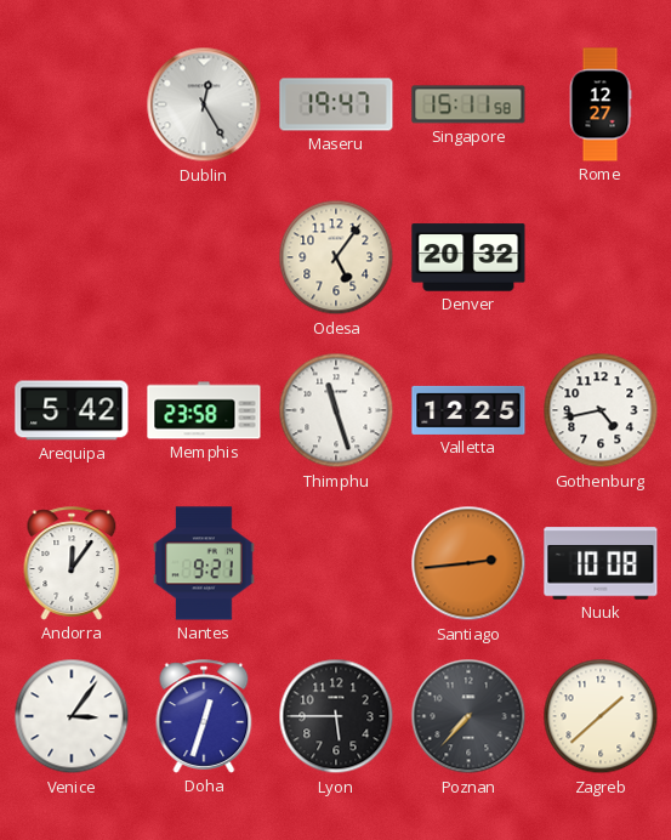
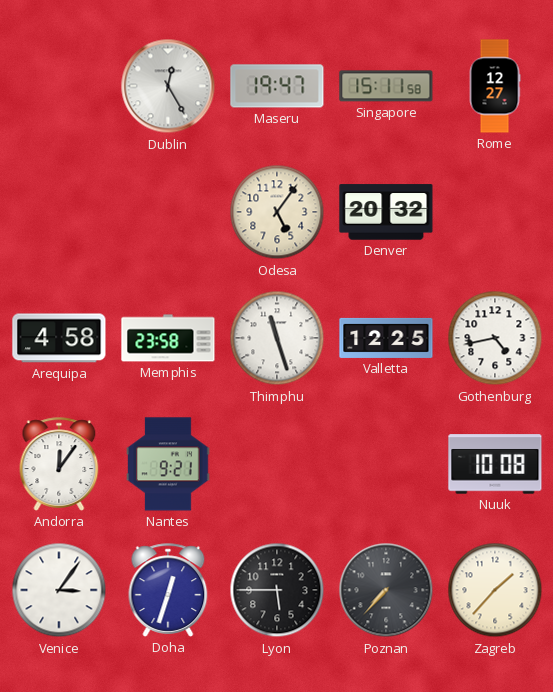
Arequipa: 5:42 -> 4:58
Santiago: 2:44 -> none
Zagreb: 1:38 -> 1:37
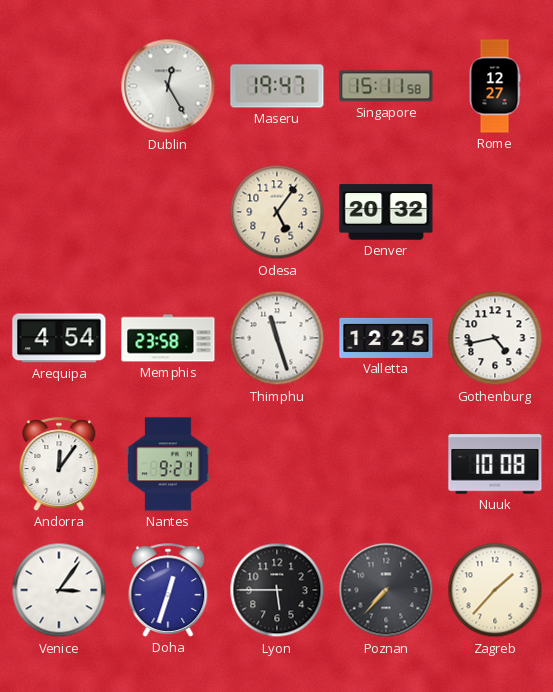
Arequipa: 4:58 -> 4:54
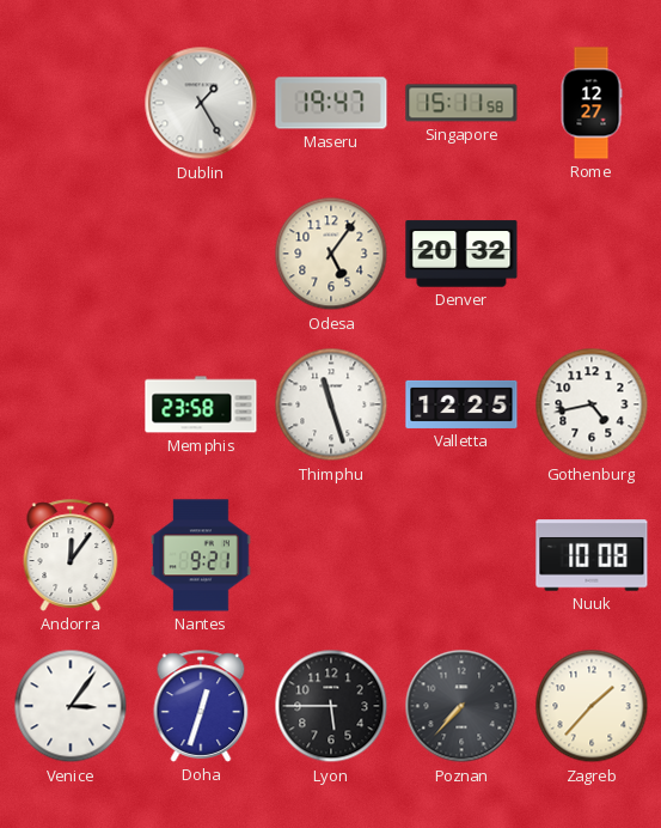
Dublin: 12:25 -> 1:25
Arequipa: 4:54 -> none
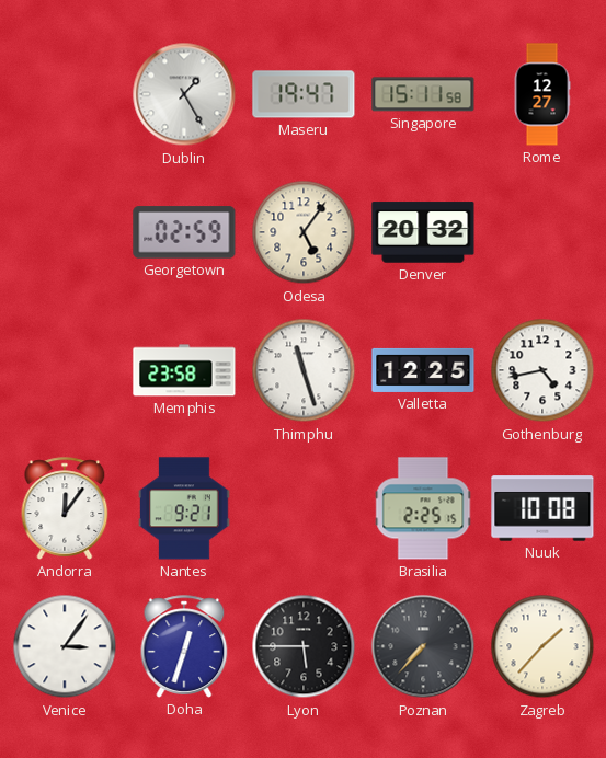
Georgetown: none -> 02:59
Brasilia: none -> 2:25
